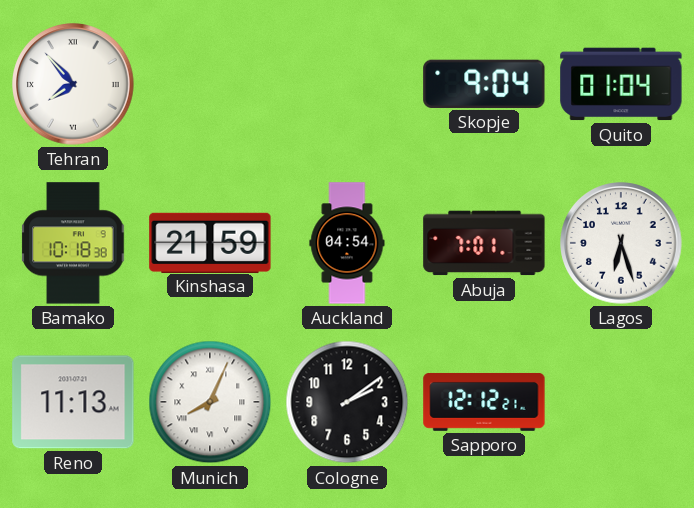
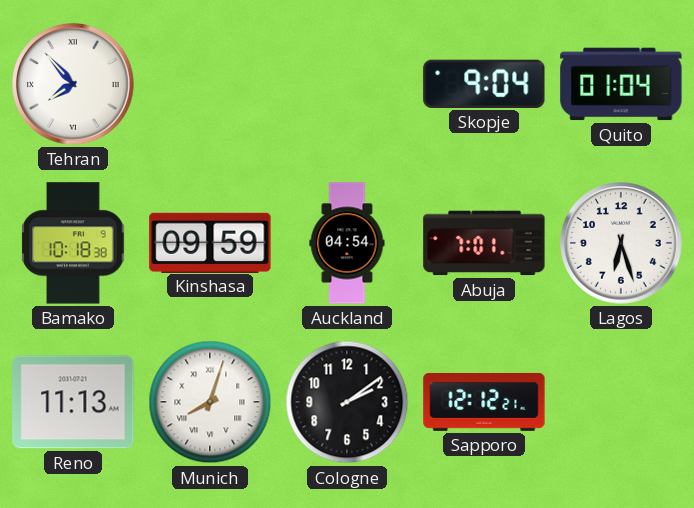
Kinshasa: 21:59 -> 09:59
Munich: 8:04 -> 8:03
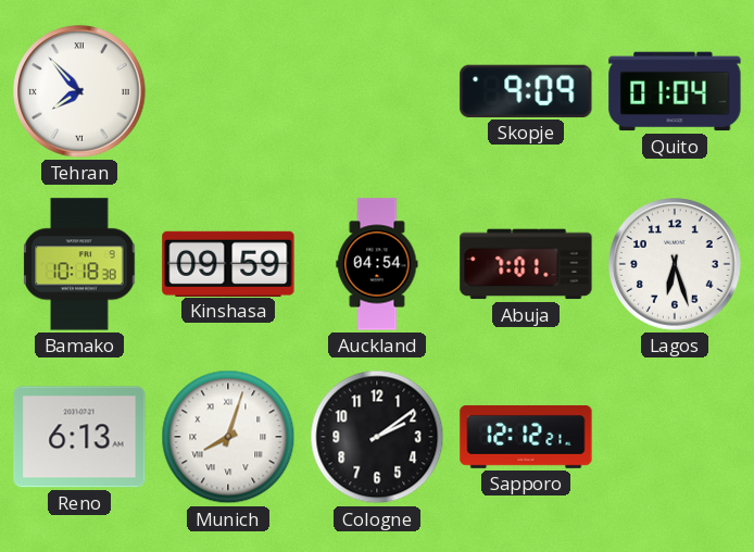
Skopje: 9:04 -> 9:09
Reno: 11:13 -> 6:13
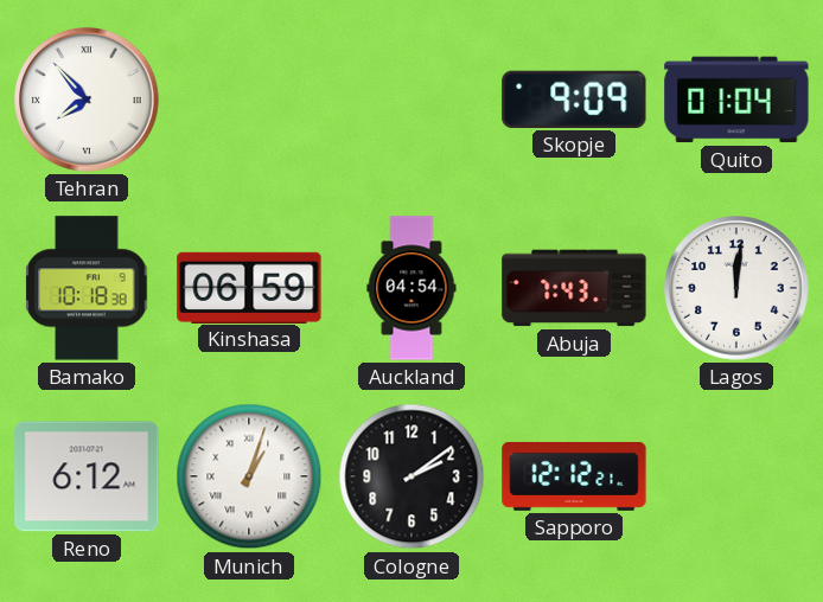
Kinshasa: 09:59 -> 06:59
Abuja: 7:01 -> 7:43
Lagos: 6:27 -> 12:01
Reno: 6:13 -> 6:12
Munich: 8:03 -> 1:03
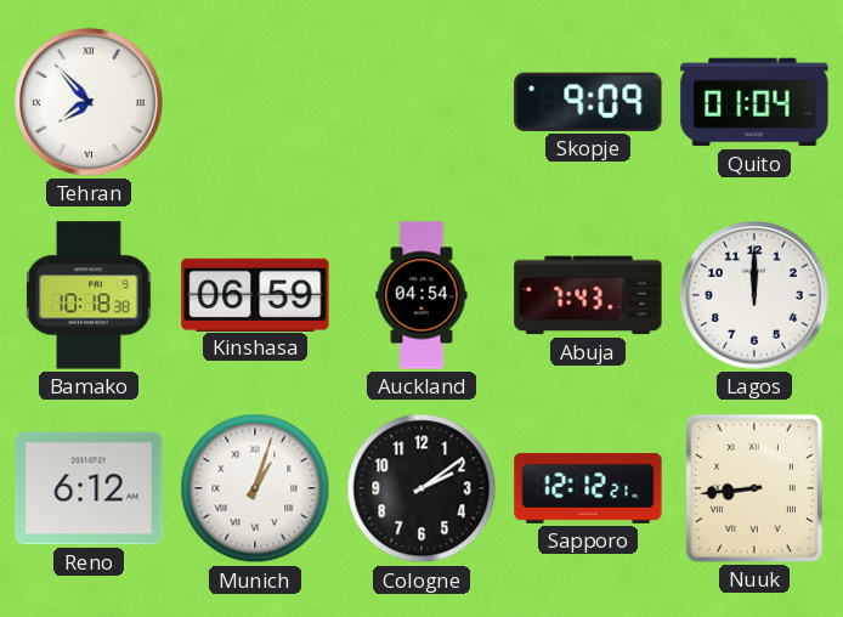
Lagos: 12:01 -> 12:00
Nuuk: none -> 8:44
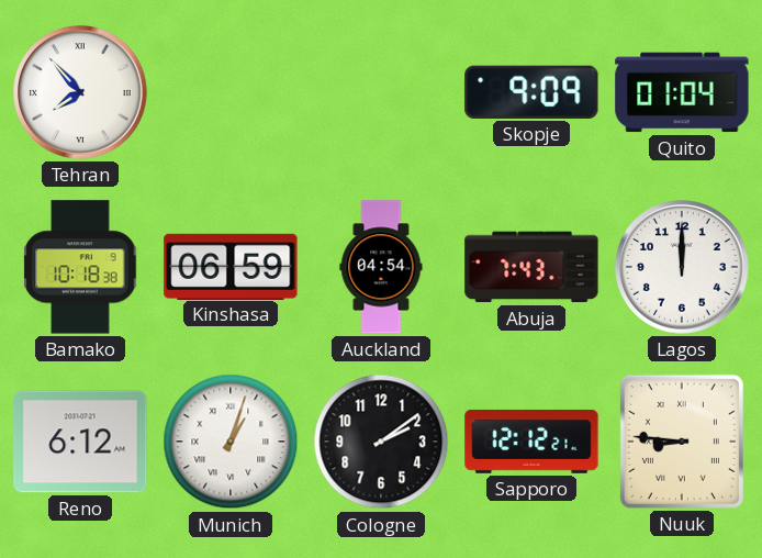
Nuuk: 8:44 -> 8:46
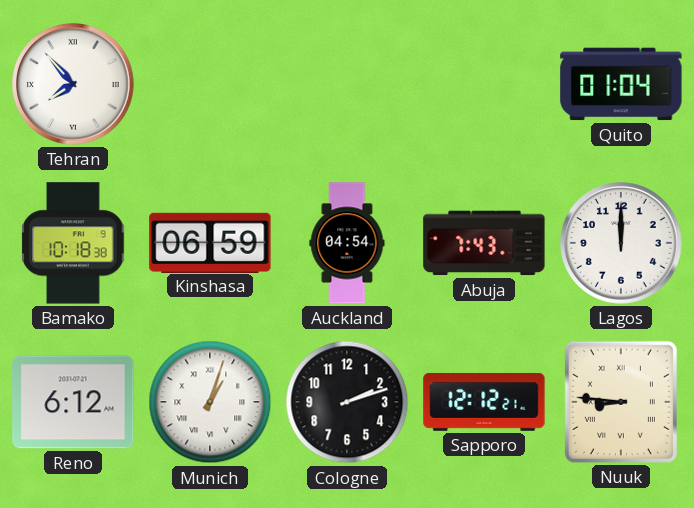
Skopje: 9:09 -> none
Cologne: 2:09 -> 2:12
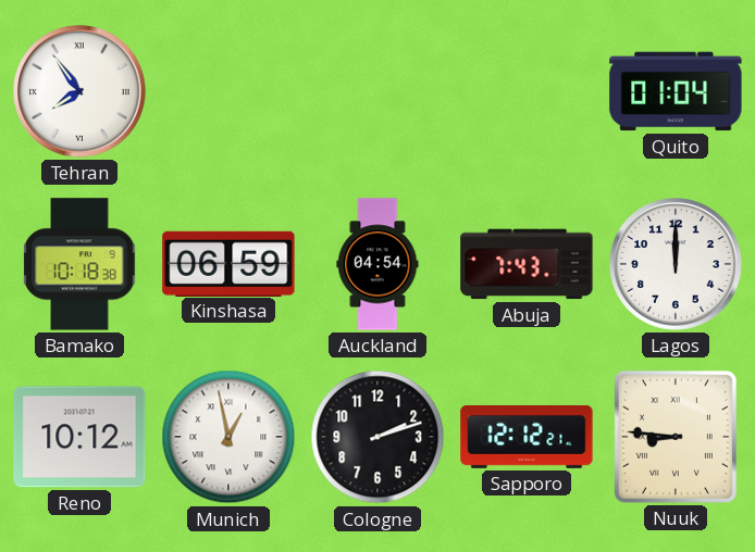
Tehran: 7:53 -> 7:54
Reno: 6:12 -> 10:12
Munich: 1:03 -> 12:58
